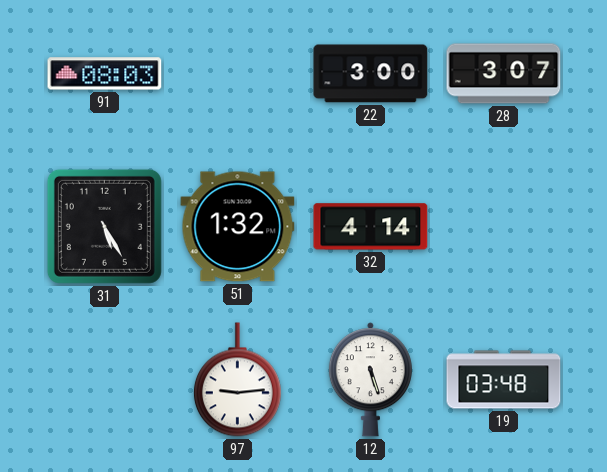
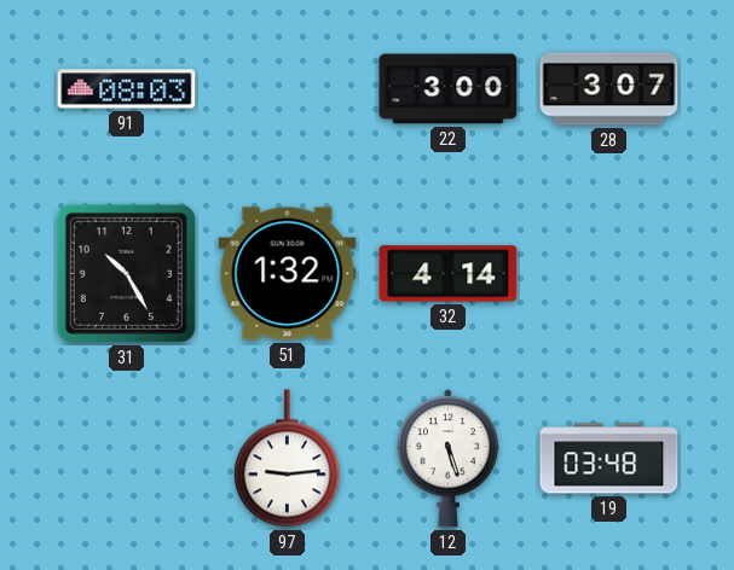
31: 5:25 -> 10:25
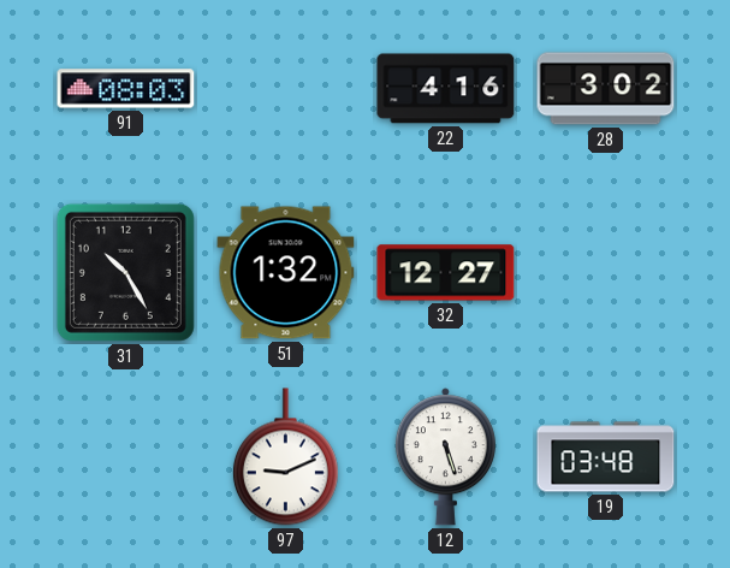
22: 3:00 -> 4:16
28: 3:07 -> 3:02
32: 4:14 -> 12:27
97: 9:14 -> 9:11
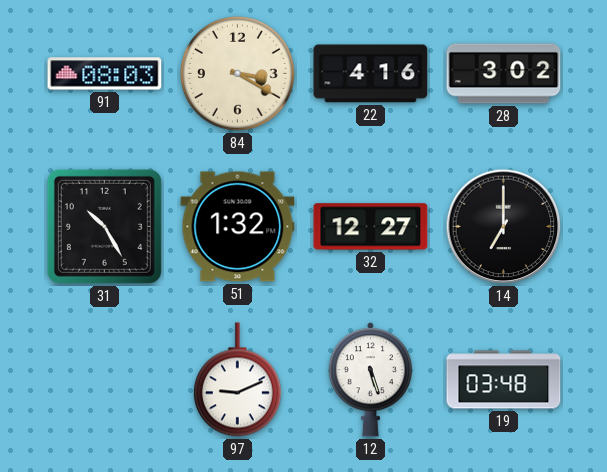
84: none -> 3:20
14: none -> 7:00
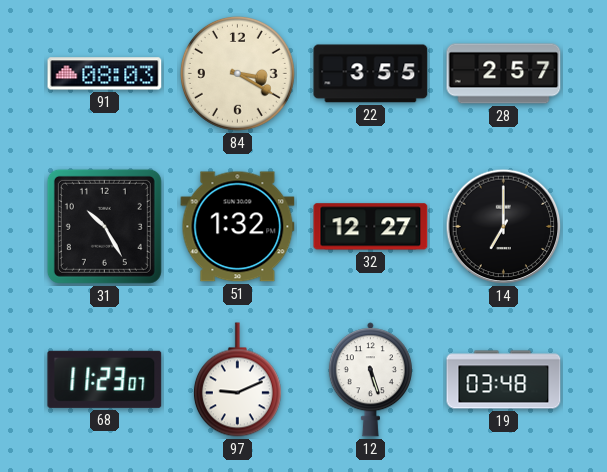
22: 4:16 -> 3:55
28: 3:02 -> 2:57
68: none -> 11:23
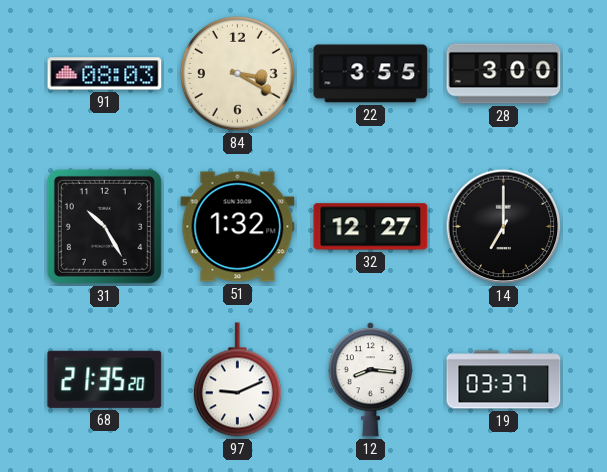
28: 2:57 -> 3:00
68: 11:23 -> 21:35
12: 5:27 -> 8:16
19: 03:48 -> 03:37
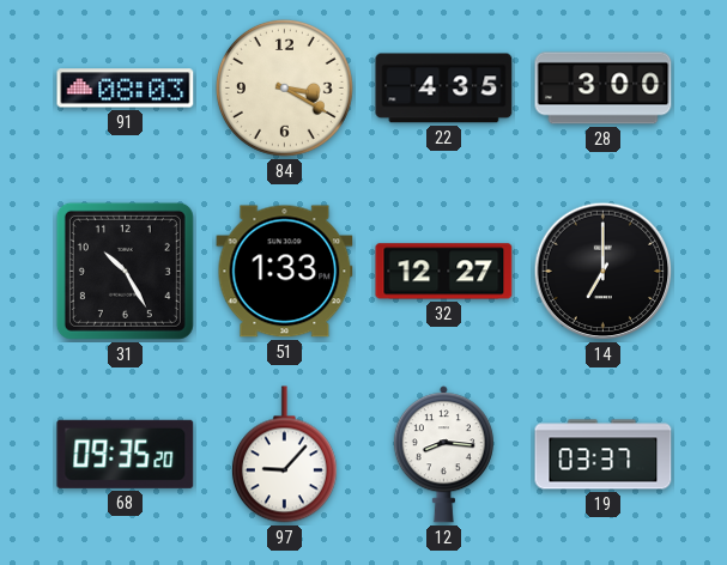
22: 3:55 -> 4:35
51: 1:32 -> 1:33
68: 21:35 -> 09:35
97: 9:11 -> 9:07
